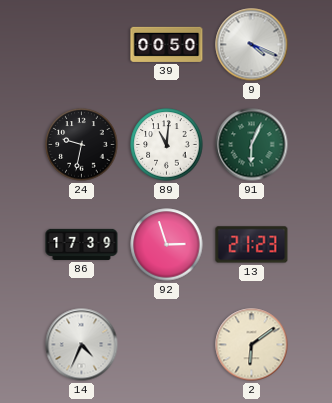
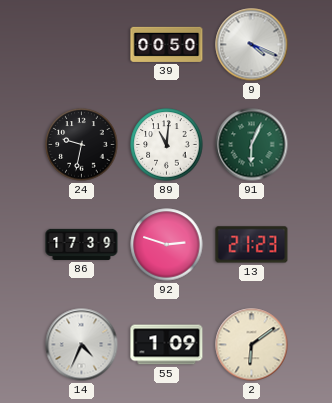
92: 2:57 -> 2:48
55: none -> 1:09
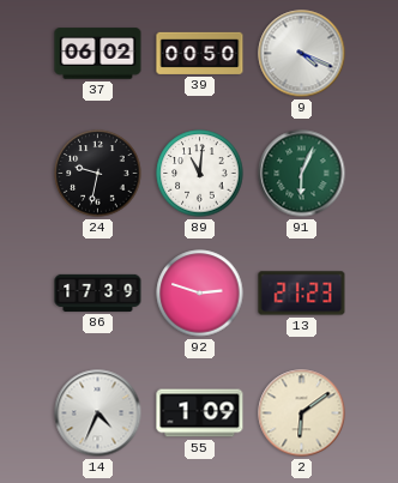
37: none -> 06:02
